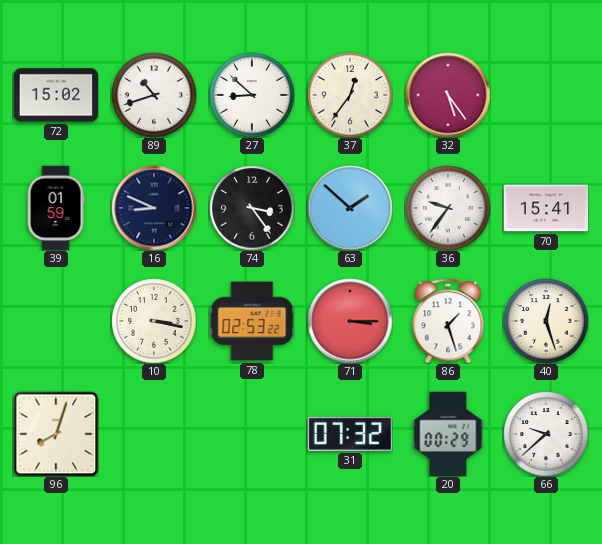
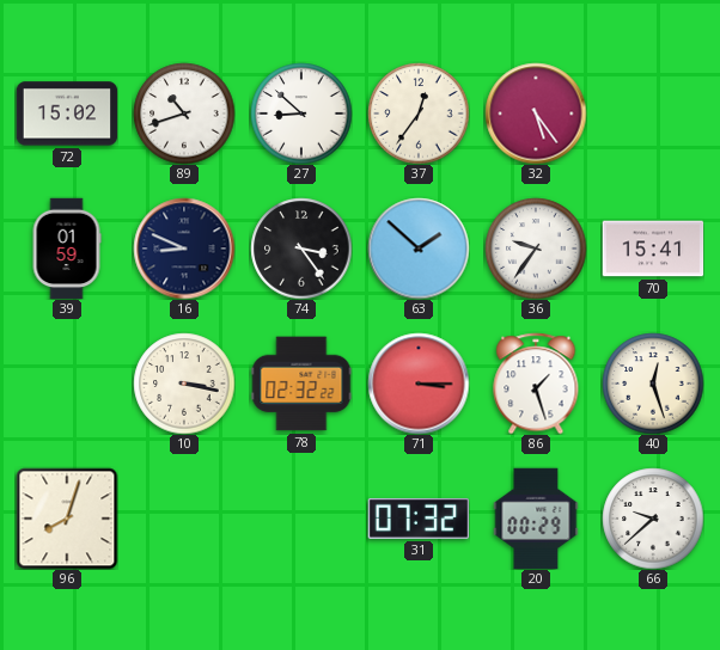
78: 02:53 -> 02:32
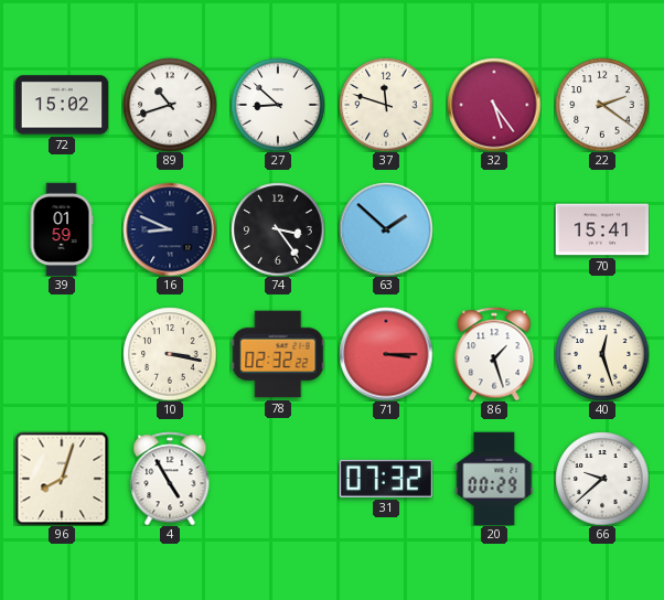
37: 12:36 -> 11:48
22: none -> 2:21
36: 9:36 -> none
4: none -> 4:55
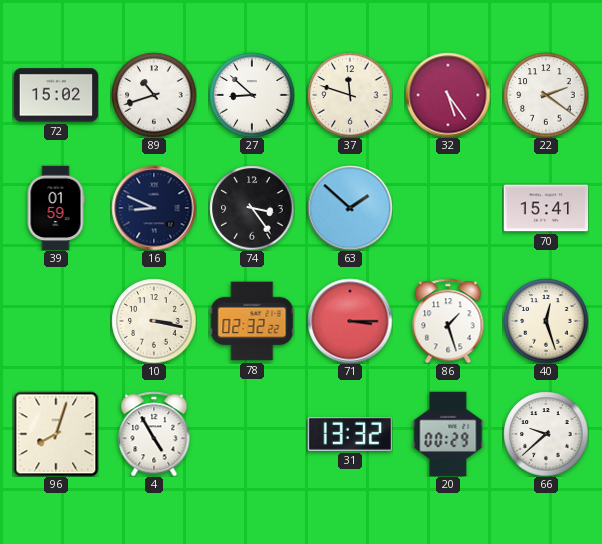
31: 07:32 -> 13:32
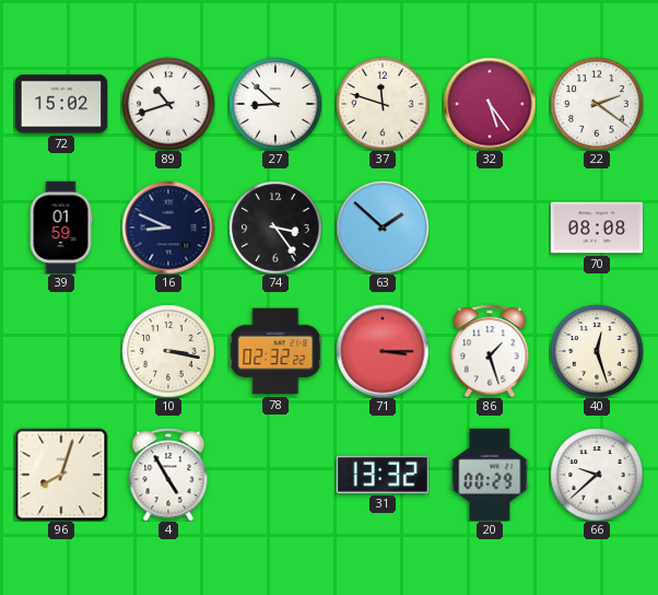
70: 15:41 -> 08:08
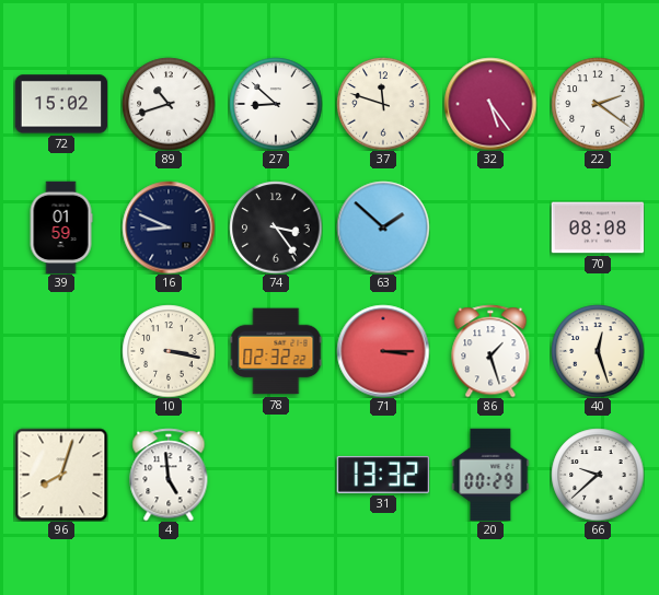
4: 4:55 -> 4:59
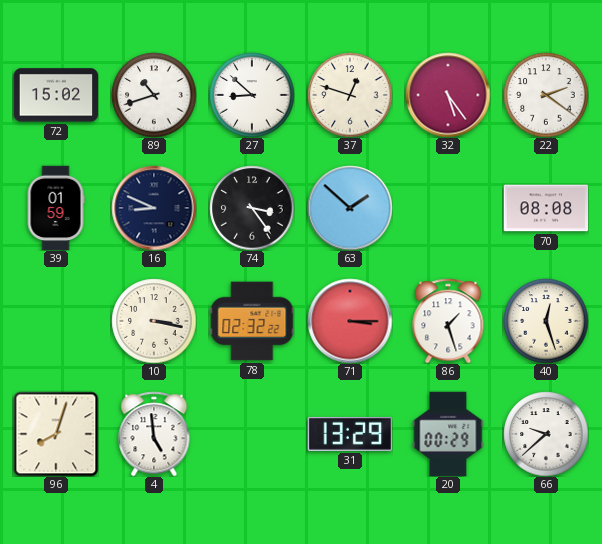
37: 11:48 -> 12:48
31: 13:32 -> 13:29
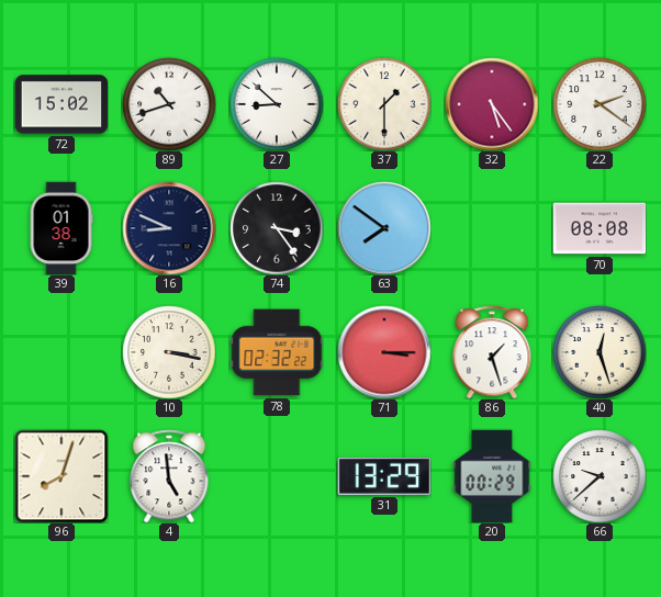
37: 12:48 -> 1:30
39: 01:59 -> 01:38
63: 1:52 -> 7:51
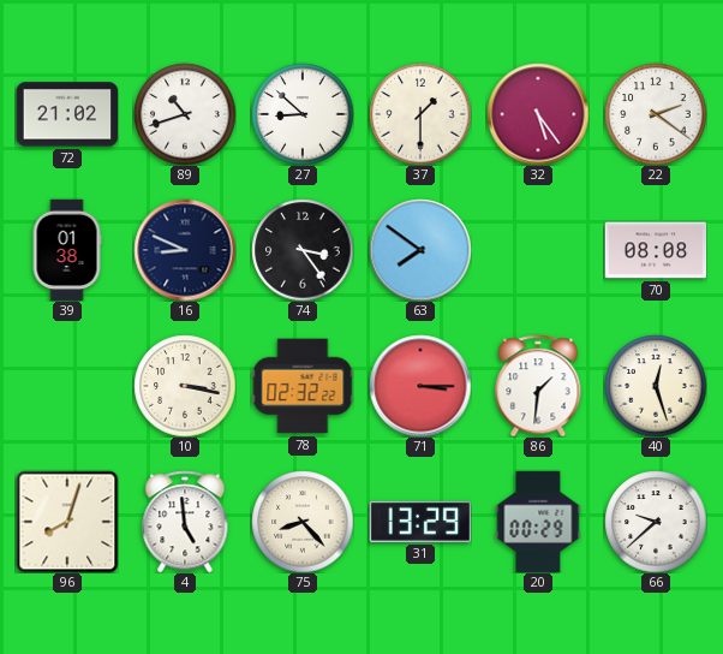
72: 15:02 -> 21:02
86: 1:27 -> 1:31
75: none -> 8:23
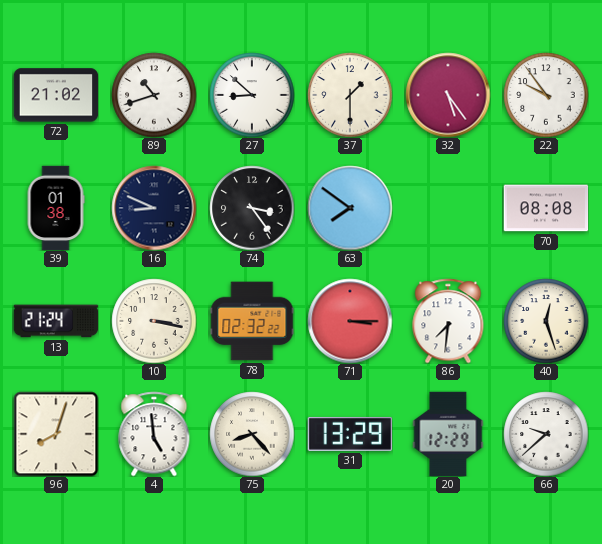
22: 2:21 -> 9:54
13: none -> 21:24
86: 1:31 -> 7:31
20: 00:29 -> 12:29
